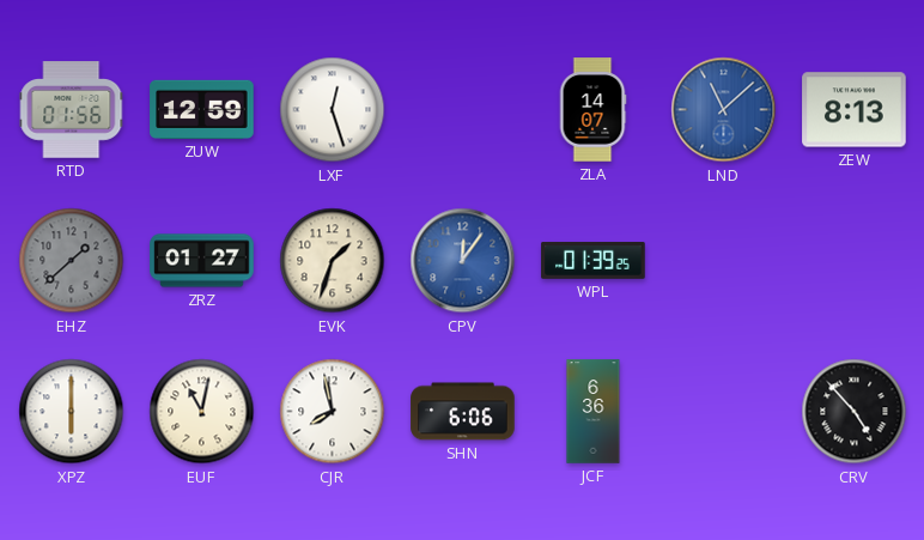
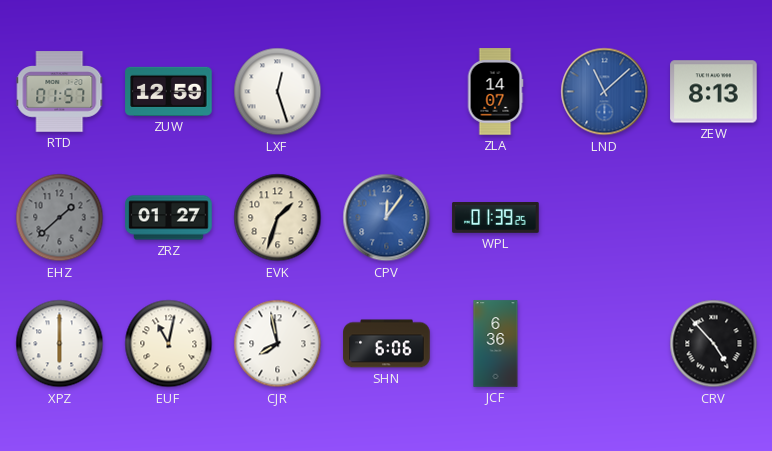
RTD: 01:56 -> 01:57
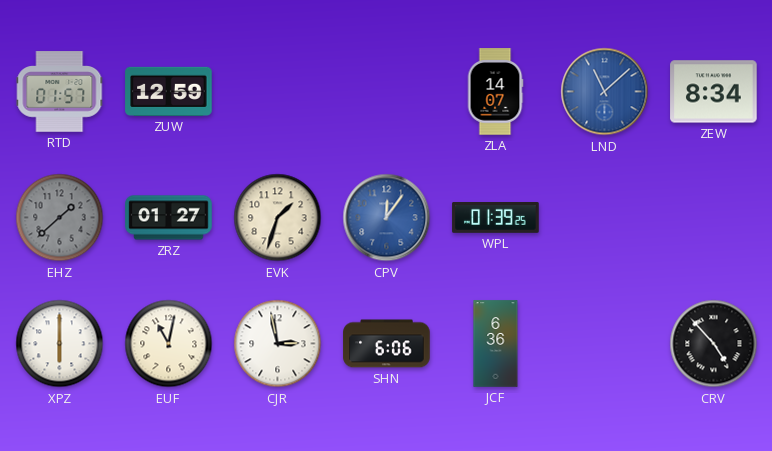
LXF: 12:27 -> none
ZEW: 8:13 -> 8:34
CJR: 7:58 -> 2:58
